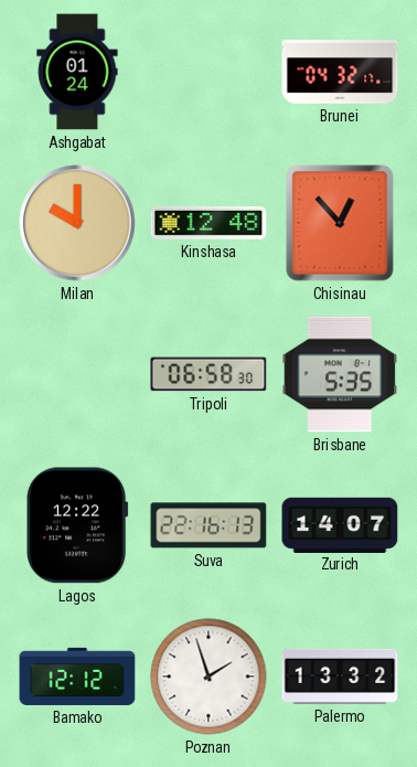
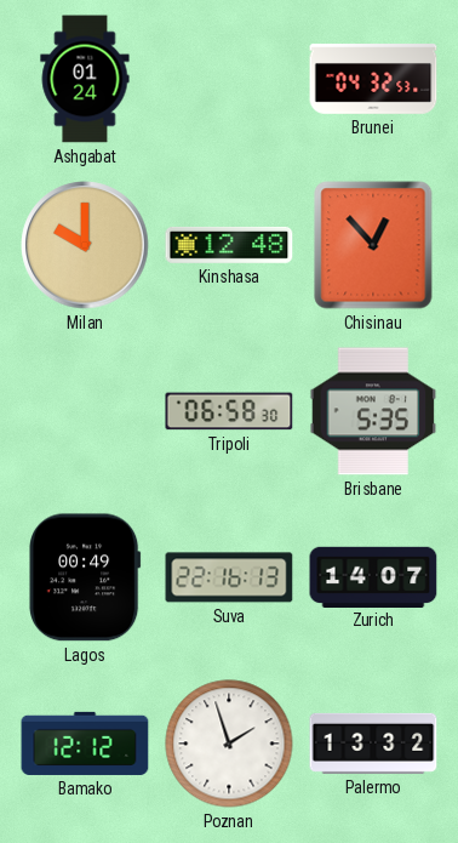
Brunei: 04:32:17 -> 04:32:53
Lagos: 12:22 -> 00:49
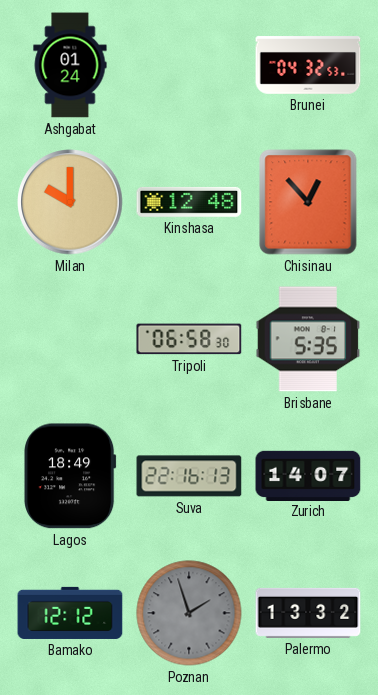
Lagos: 00:49 -> 18:49
Poznan dial: white -> grey
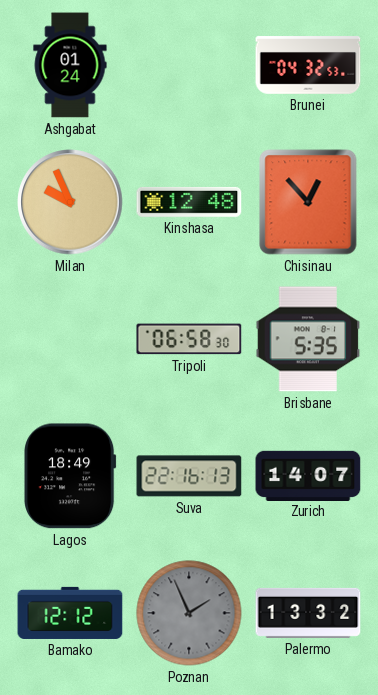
Milan: 10:00 -> 9:56
Poznan: 1:57 -> 1:56
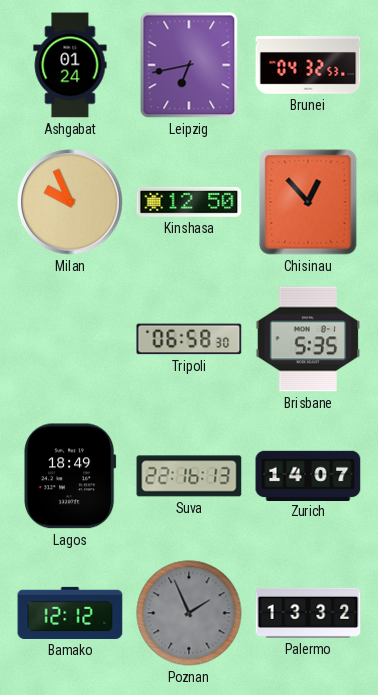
Leipzig: none -> 6:43
Kinshasa: 12:48 -> 12:50
